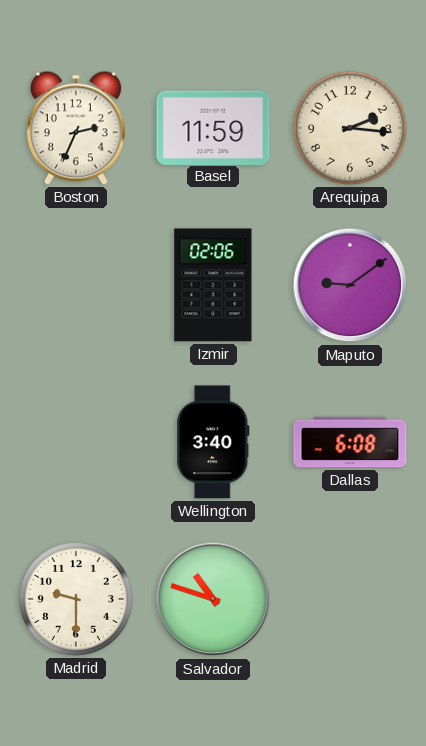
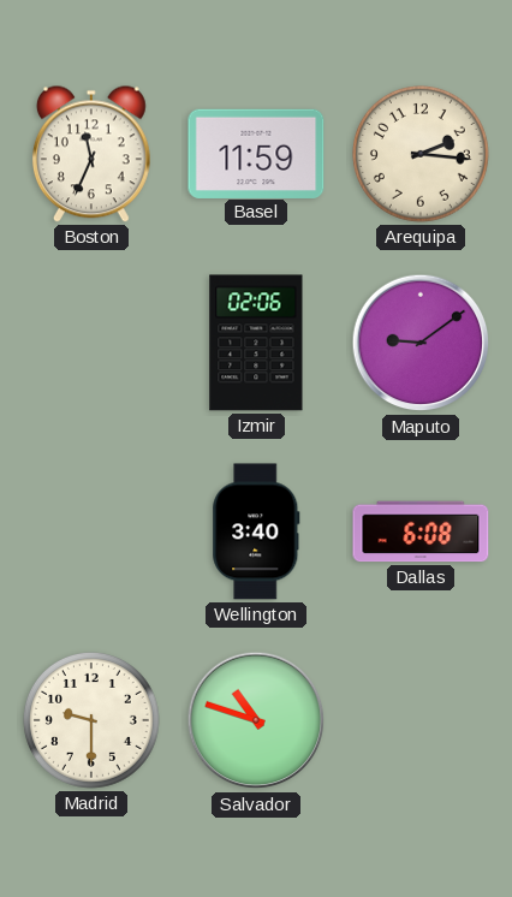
Boston: 2:34 -> 11:34
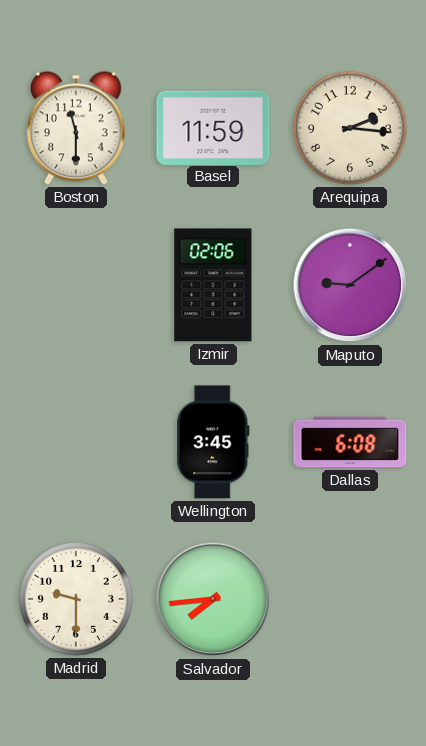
Boston: 11:34 -> 11:30
Wellington: 3:40 -> 3:45
Salvador: 10:48 -> 7:44
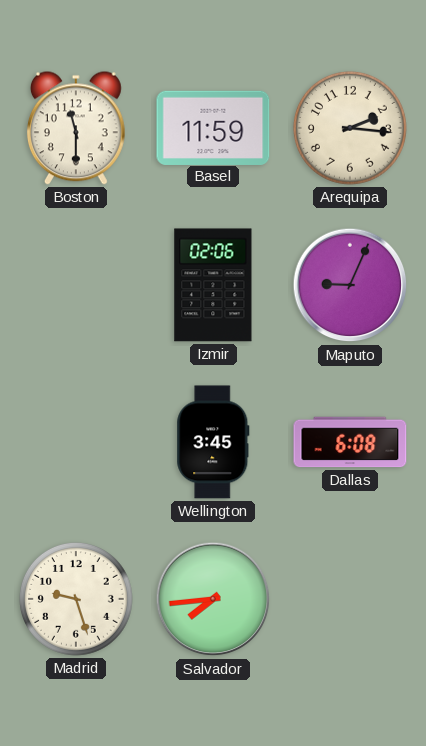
Maputo: 9:09 -> 9:04
Madrid: 9:30 -> 9:27
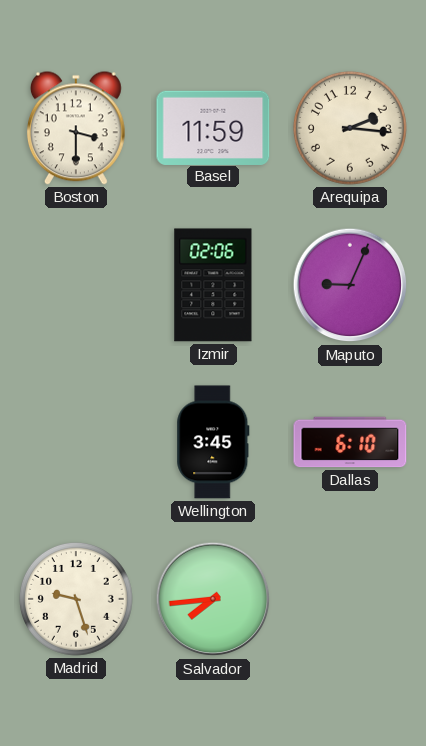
Boston: 11:30 -> 3:30
Dallas: 6:08 -> 6:10
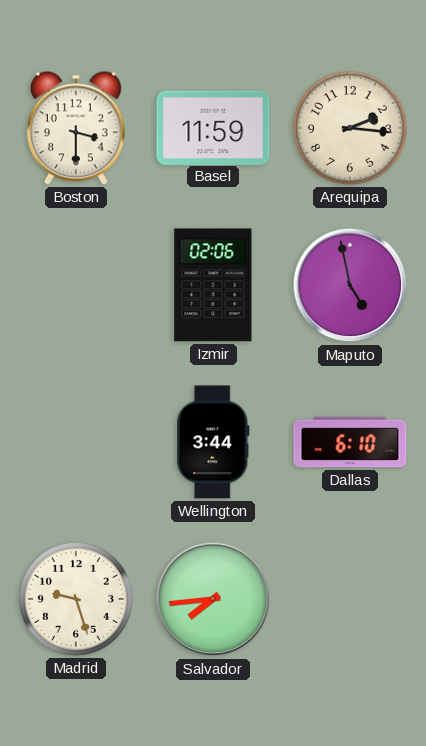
Maputo: 9:04 -> 4:58
Wellington: 3:45 -> 3:44
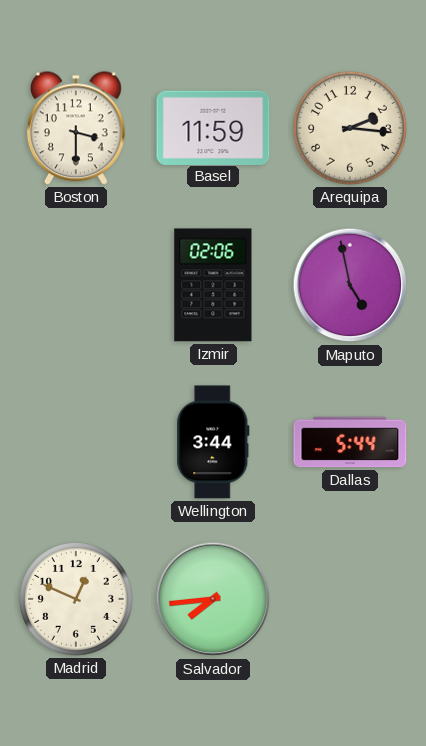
Dallas: 6:10 -> 5:44
Madrid: 9:27 -> 12:49
